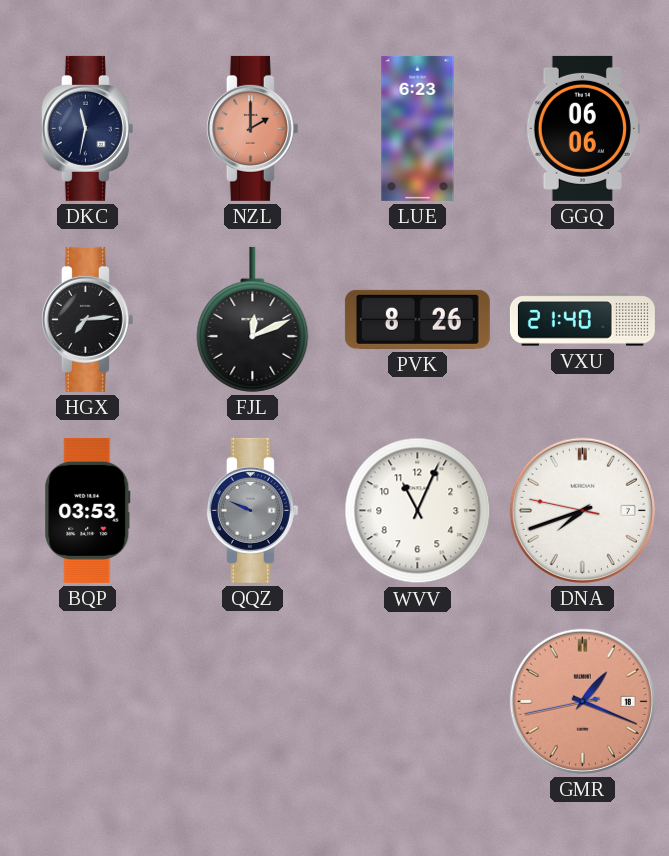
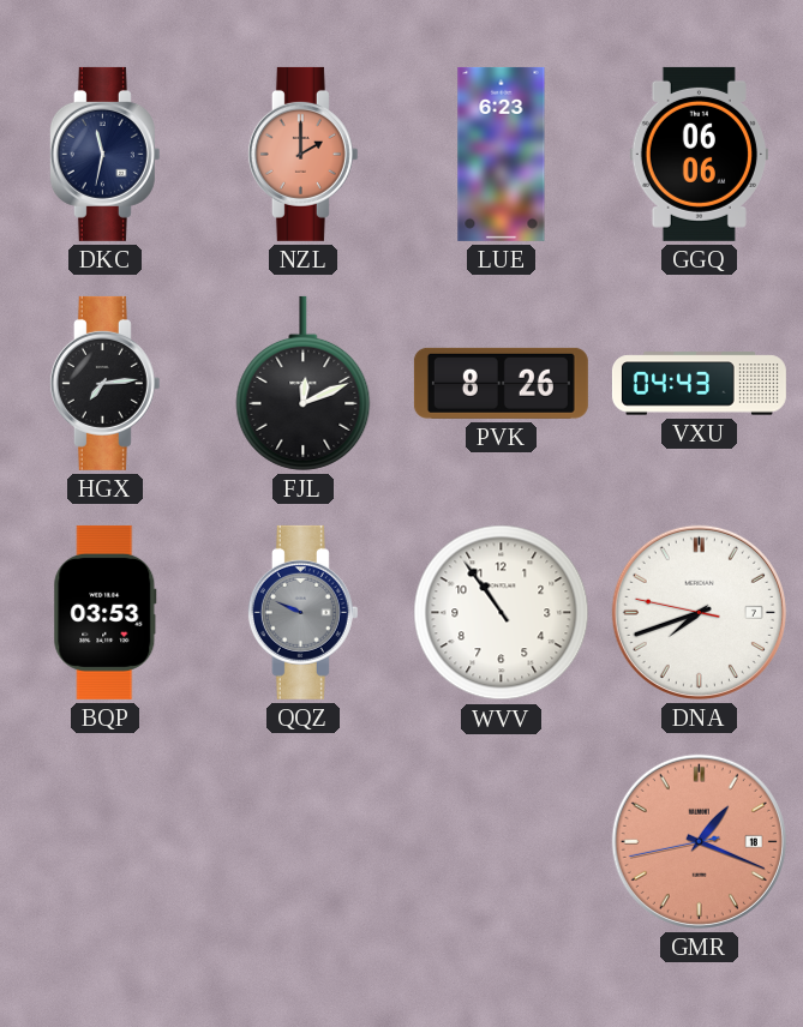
VXU: 21:40 -> 04:43
WVV: 11:04 -> 10:54
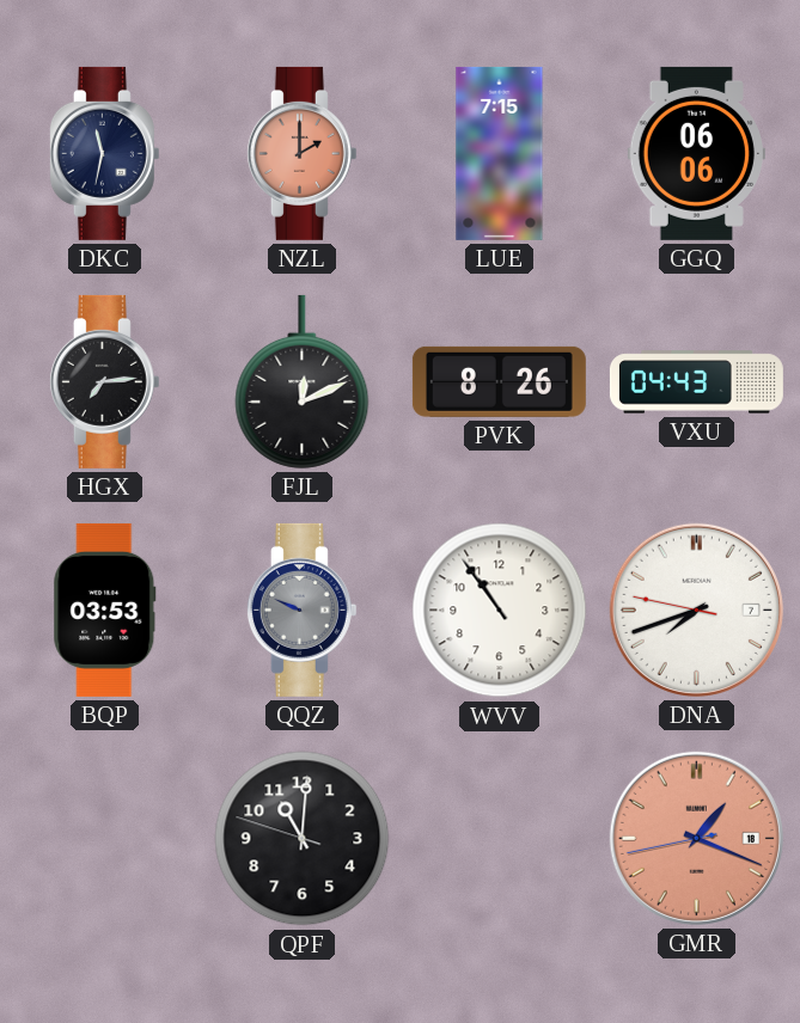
LUE: 6:23 -> 7:15
QPF: none -> 11:00
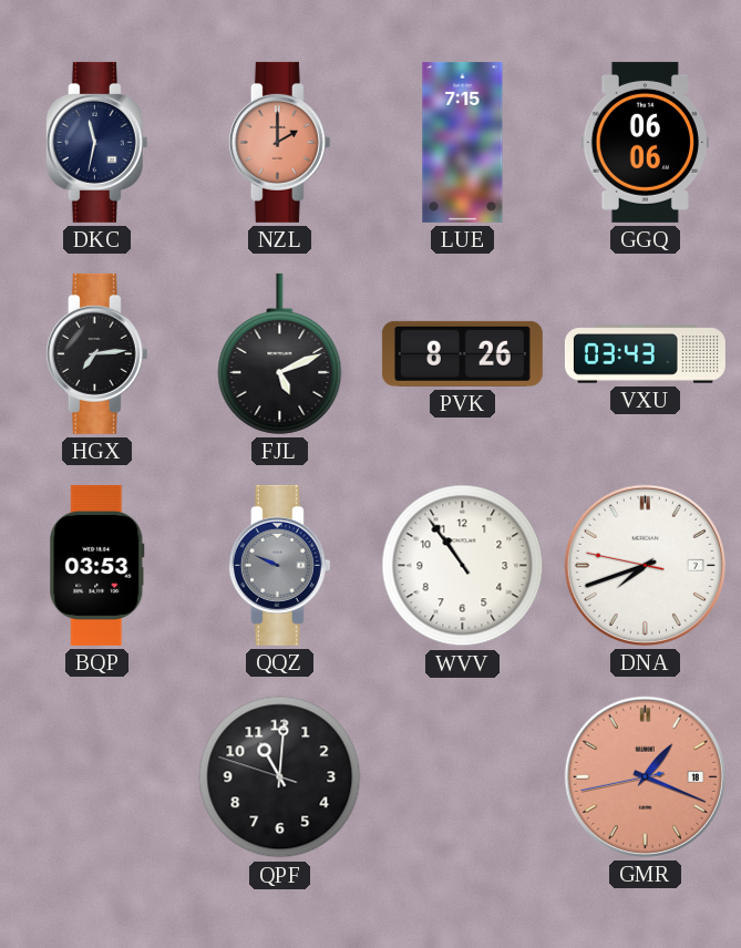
FJL: 12:11 -> 5:11
VXU: 04:43 -> 03:43
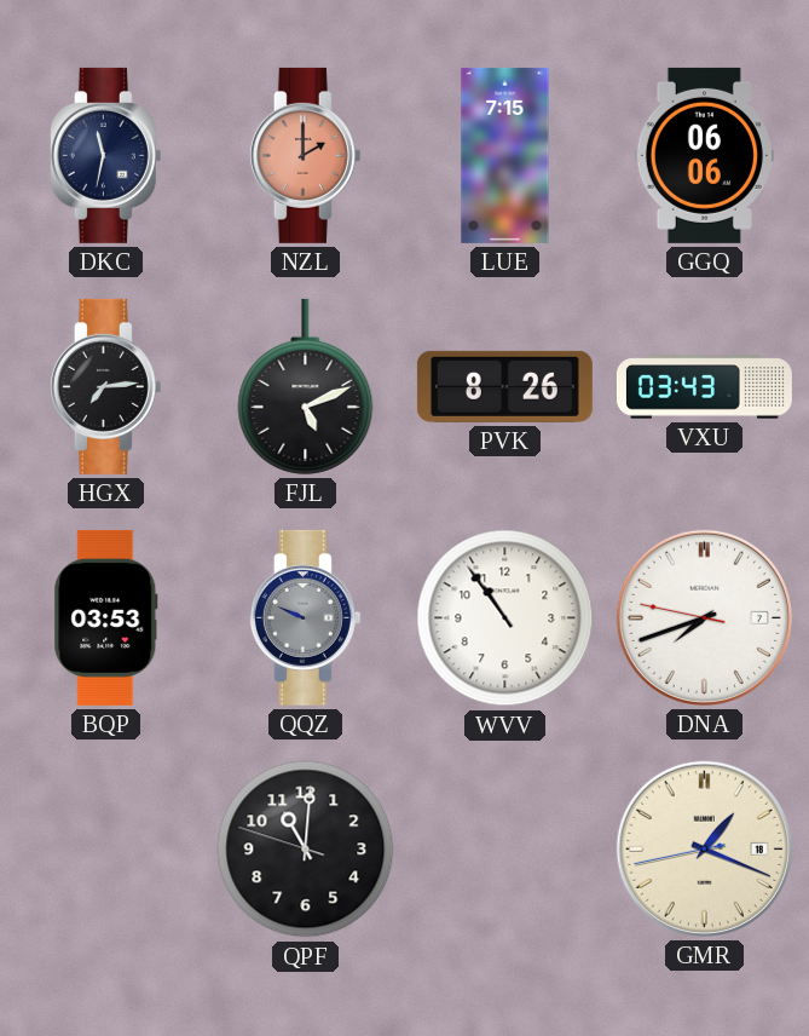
GMR dial: salmon -> cream
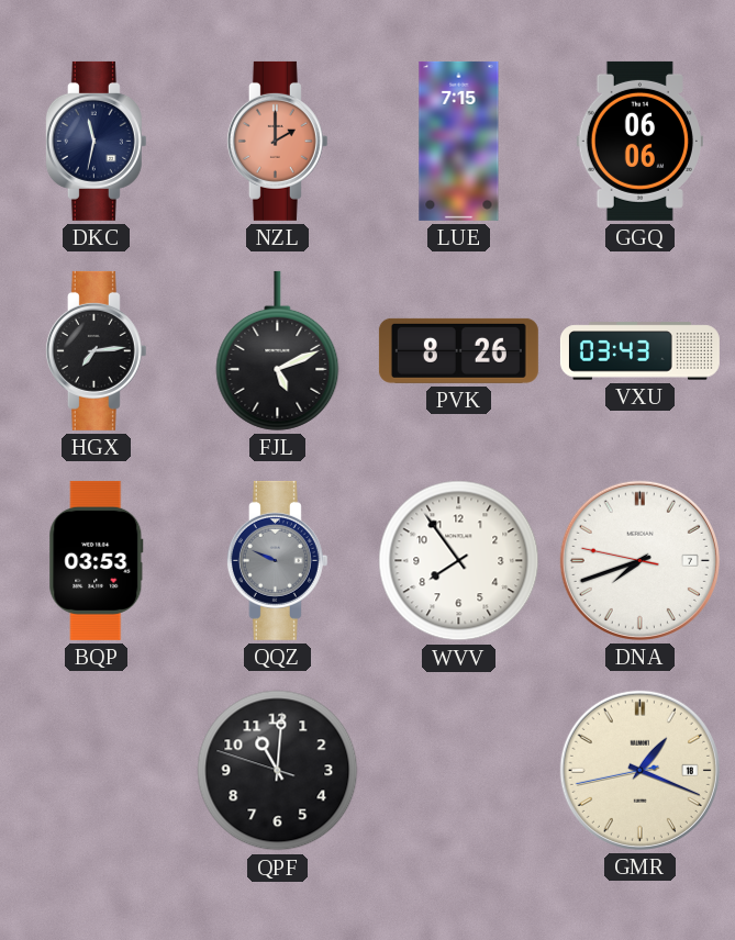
WVV: 10:54 -> 7:54
